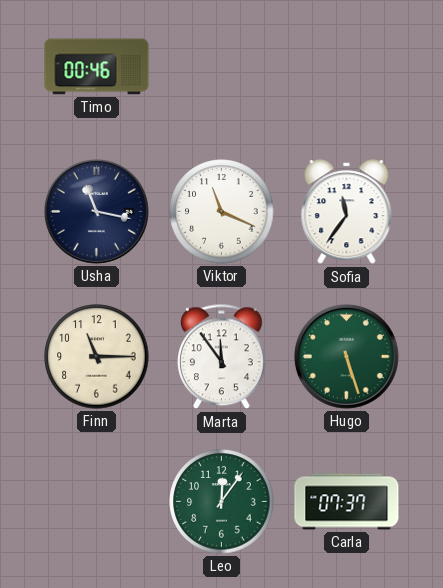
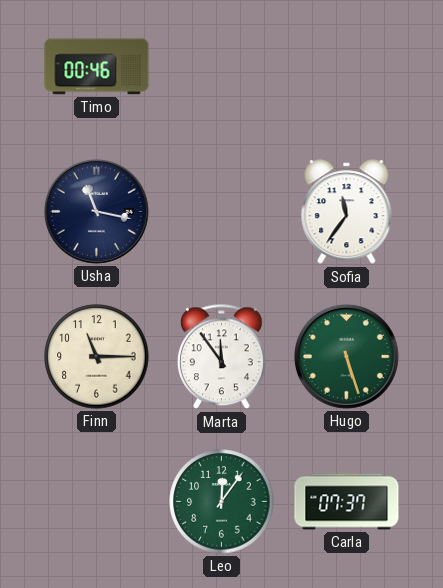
Viktor: 11:19 -> none
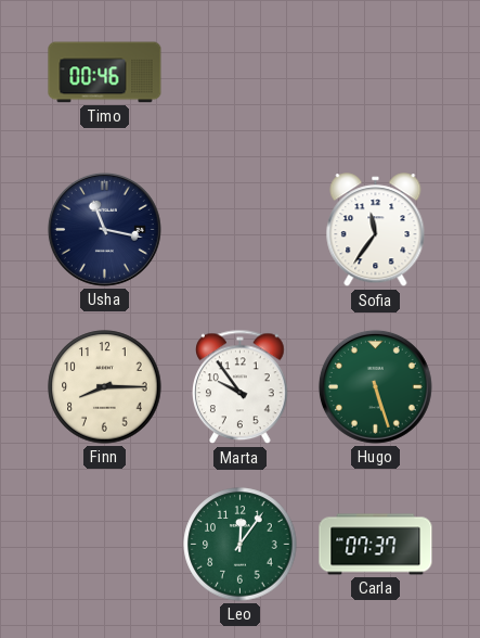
Finn: 11:15 -> 8:15
Marta: 11:54 -> 9:54
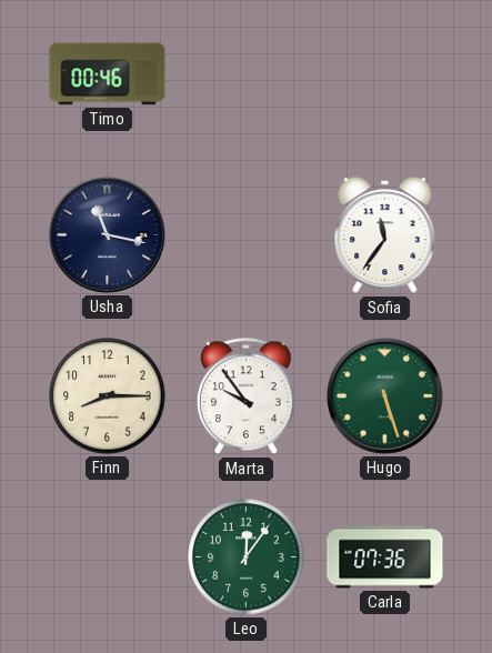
Carla: 07:37 -> 07:36
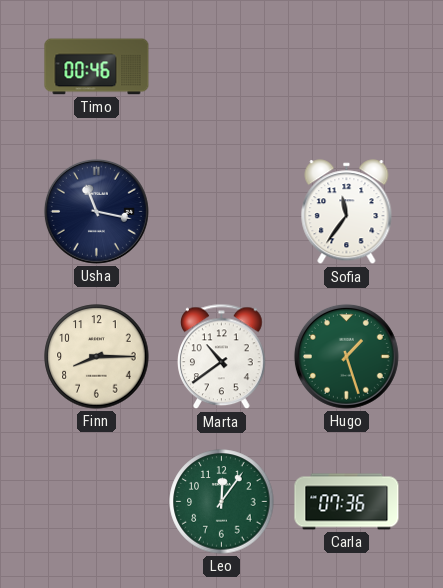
Marta: 9:54 -> 10:39
Hugo: 5:27 -> 1:27
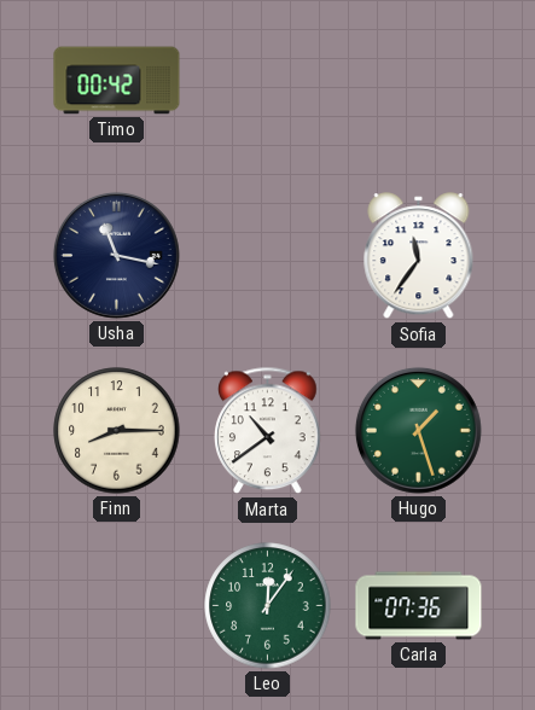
Timo: 00:46 -> 00:42
